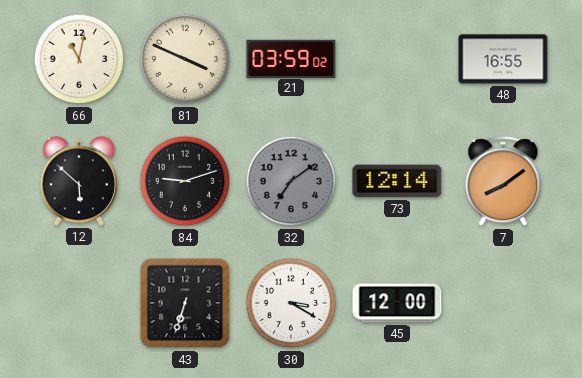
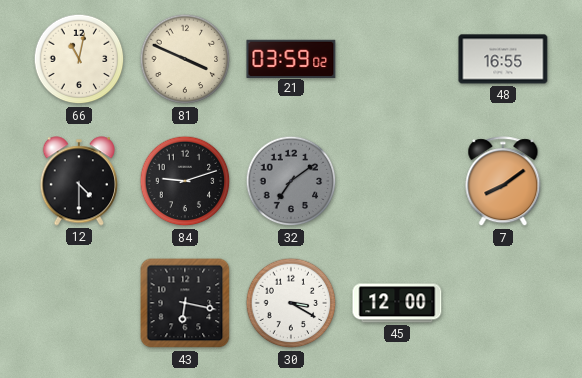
12: 5:52 -> 4:30
73: 12:14 -> none
43: 6:33 -> 6:17
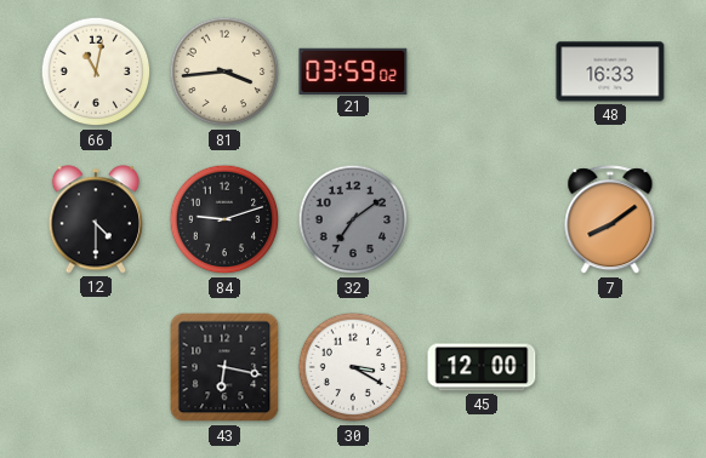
81: 3:49 -> 3:44
48: 16:55 -> 16:33
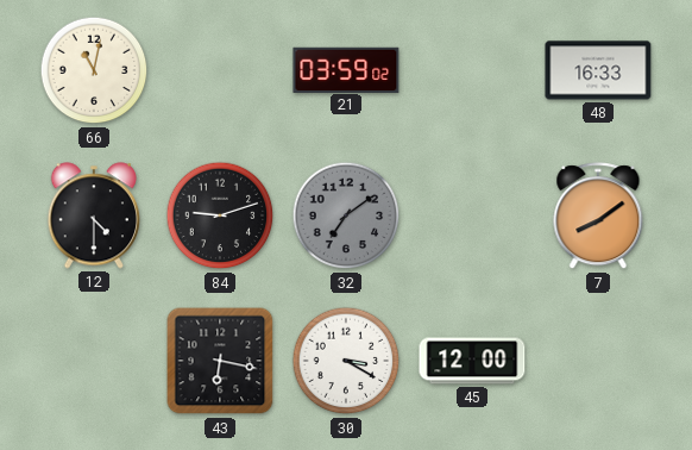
81: 3:44 -> none
